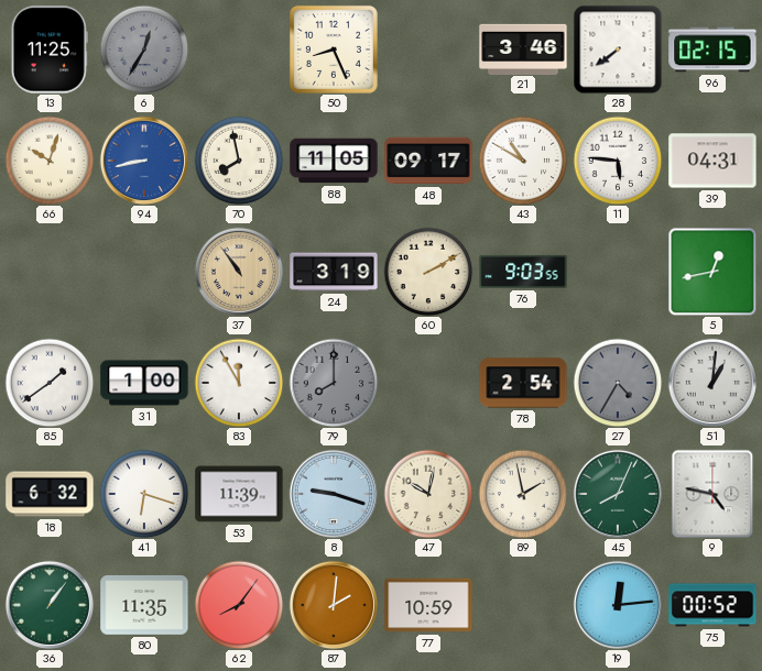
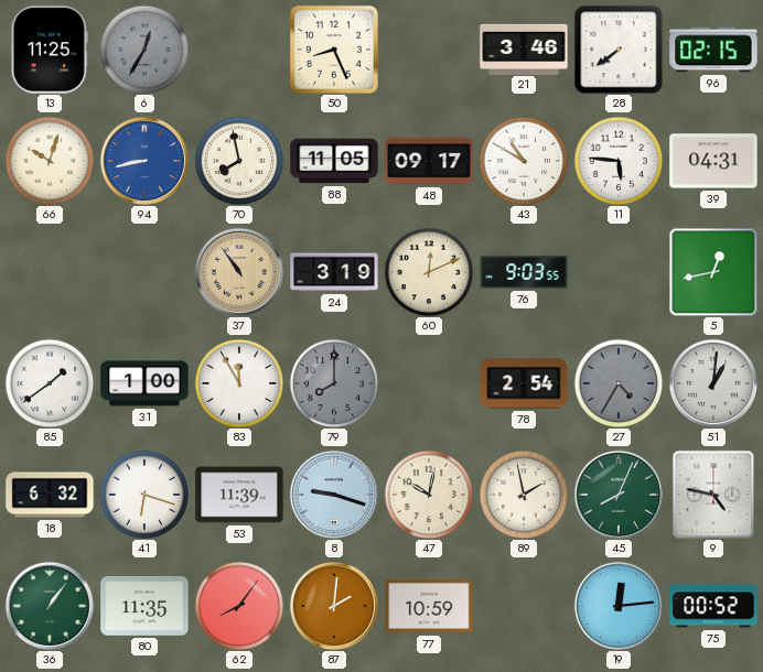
60: 2:10 -> 12:11
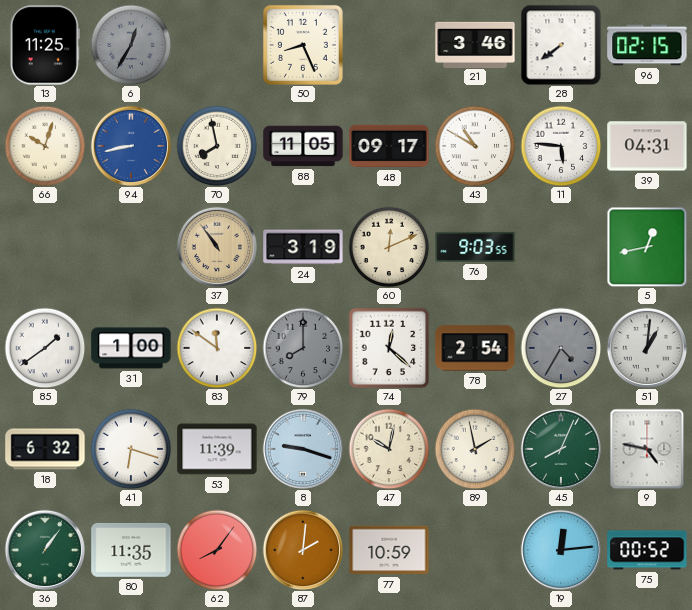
83: 11:55 -> 11:51
74: none -> 12:22
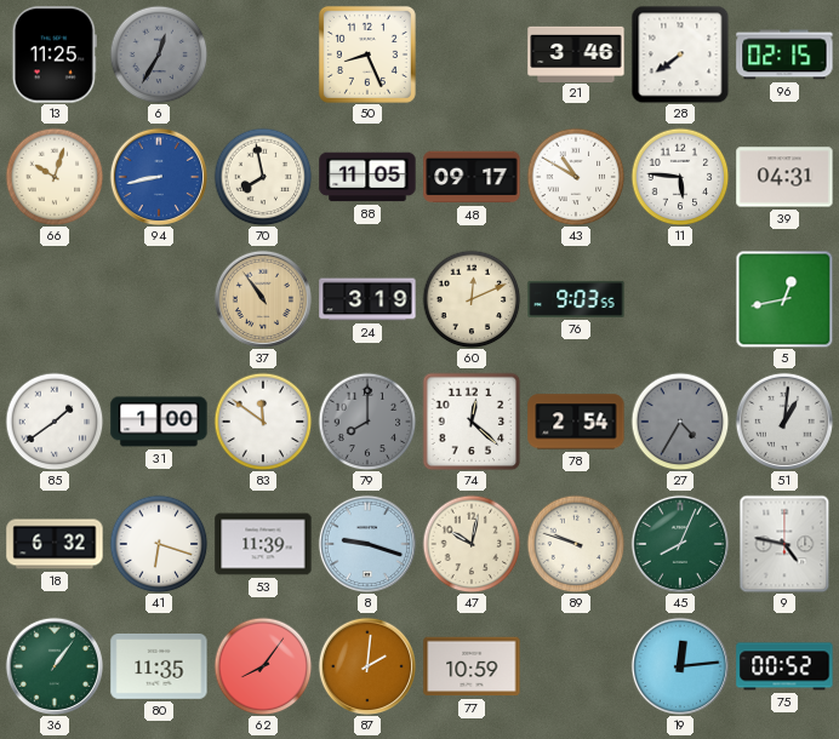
89: 1:58 -> 9:48
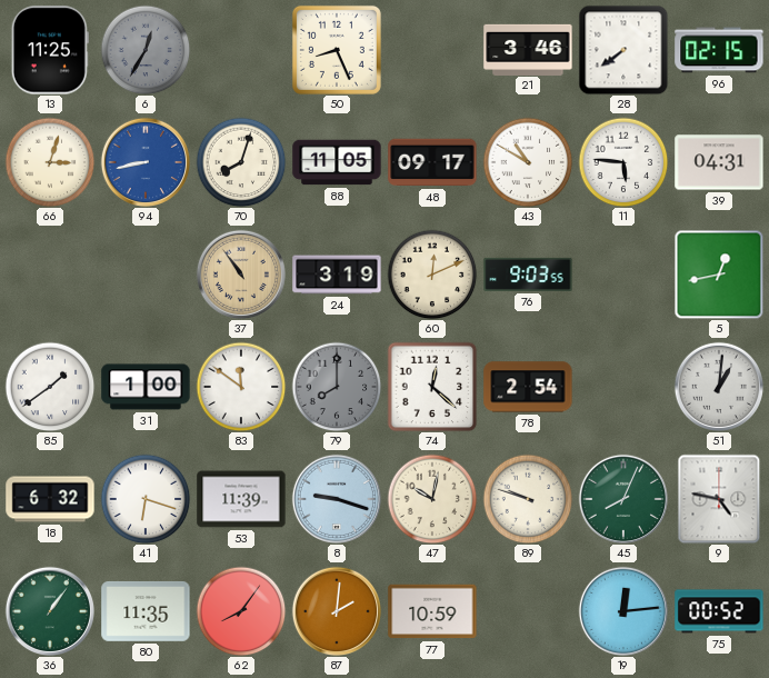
66: 10:03 -> 3:03
70: 7:58 -> 8:03
27: 4:35 -> none
